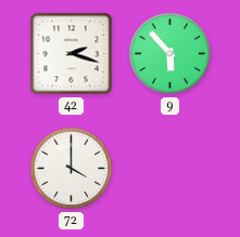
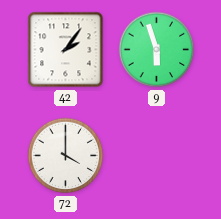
42: 2:18 -> 2:06
9: 5:53 -> 5:57
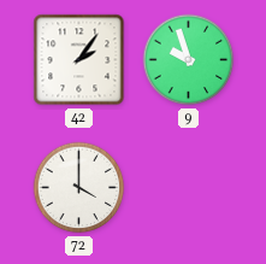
9: 5:57 -> 9:57
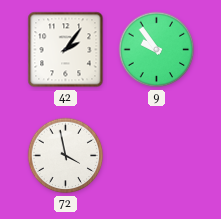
9: 9:57 -> 9:54
72: 4:00 -> 3:58
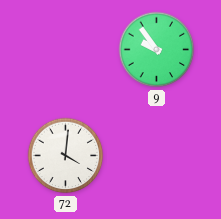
42: 2:06 -> none
72: 3:58 -> 4:01
